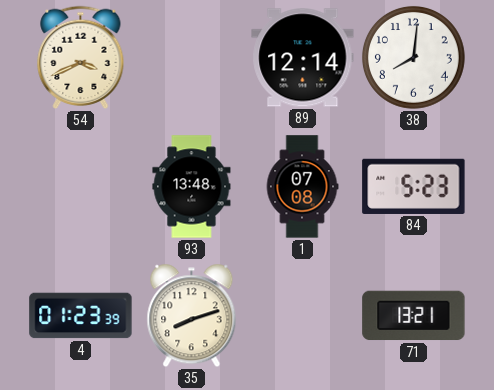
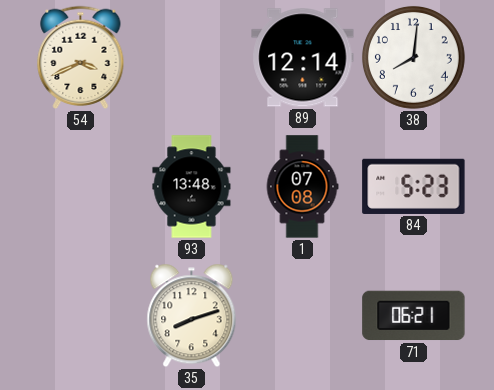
4: 01:23 -> none
71: 13:21 -> 06:21
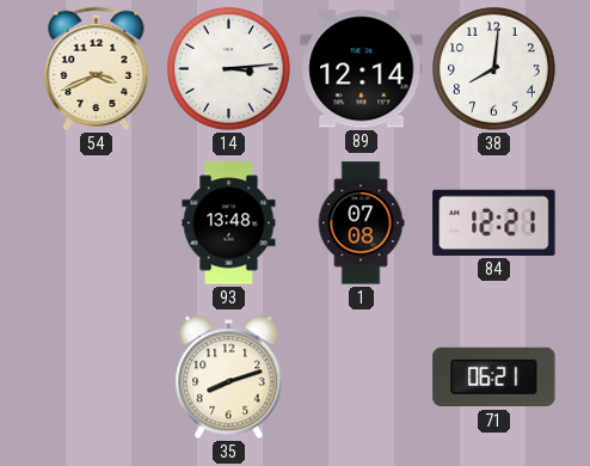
14: none -> 3:14
84: 5:23 -> 12:21
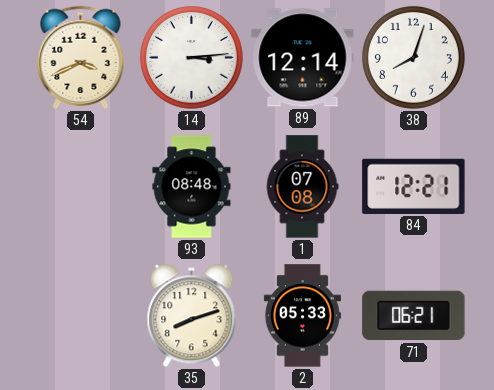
38: 8:01 -> 8:03
93: 13:48 -> 08:48
2: none -> 05:33
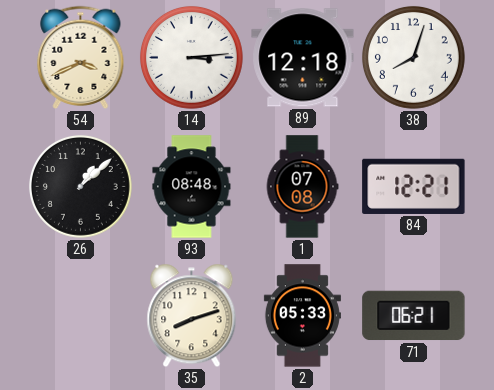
89: 12:14 -> 12:18
26: none -> 1:08
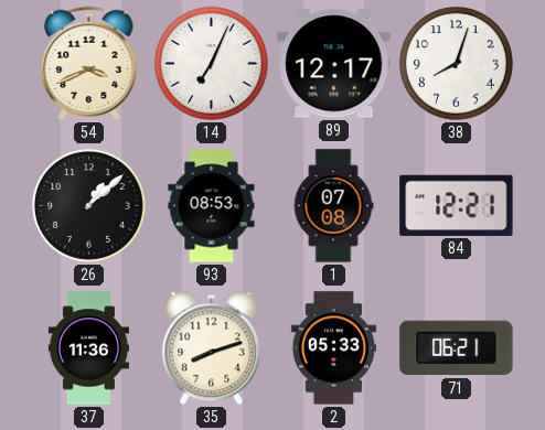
14: 3:14 -> 7:04
89: 12:18 -> 12:17
93: 08:48 -> 08:53
37: none -> 11:36
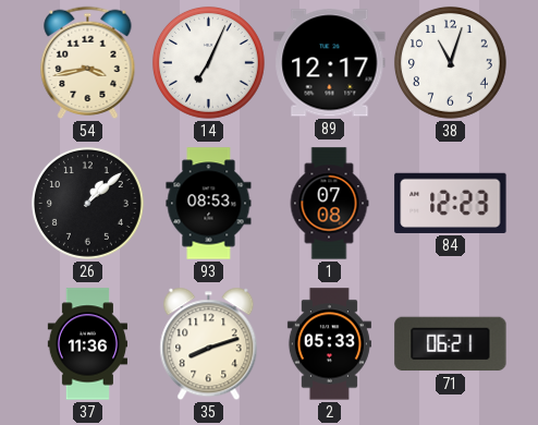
54: 3:41 -> 3:43
38: 8:03 -> 11:03
84: 12:21 -> 12:23
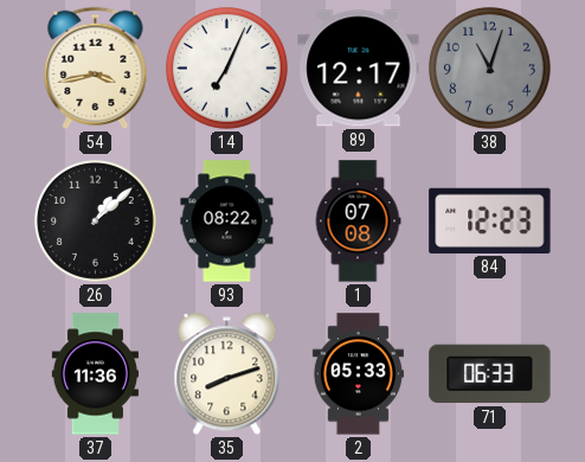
38 dial: white -> grey
93: 08:53 -> 08:22
71: 06:21 -> 06:33
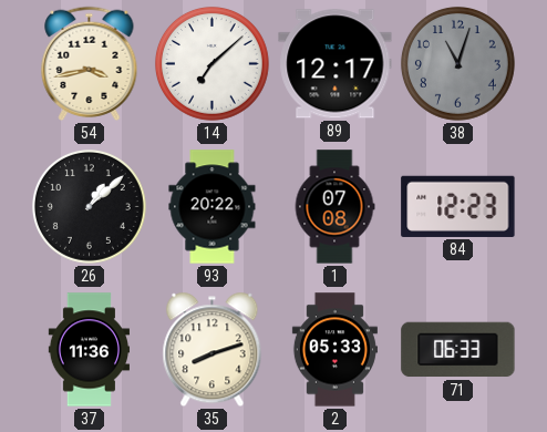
14: 7:04 -> 7:08
93: 08:22 -> 20:22
